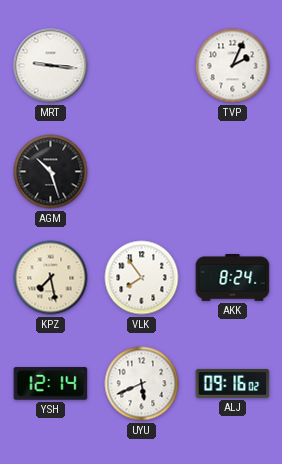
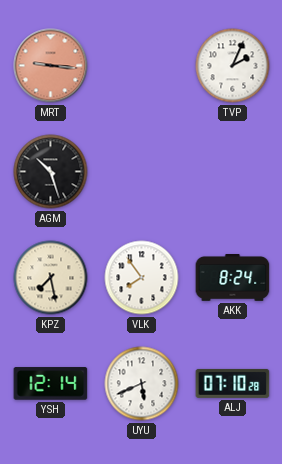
MRT dial: white -> salmon
ALJ: 09:16 -> 07:10
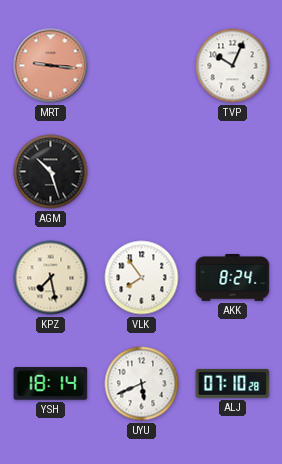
TVP: 2:04 -> 10:04
YSH: 12:14 -> 18:14
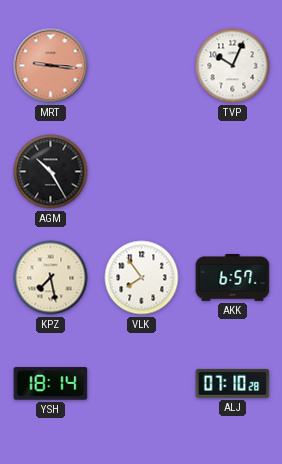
AGM: 10:27 -> 10:25
AKK: 8:24 -> 6:57
UYU: 5:41 -> none
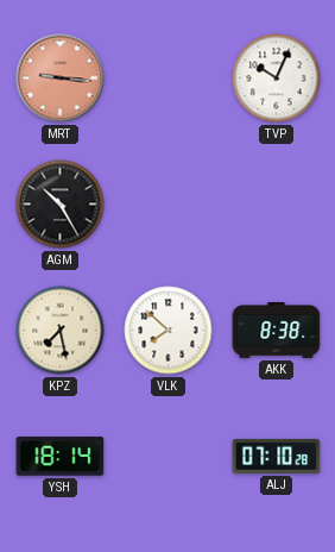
VLK: 7:54 -> 7:52
AKK: 6:57 -> 8:38
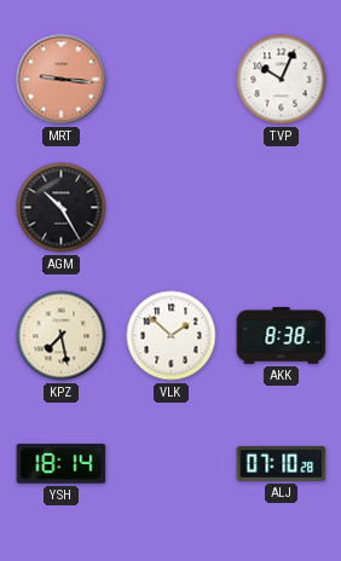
VLK: 7:52 -> 1:52
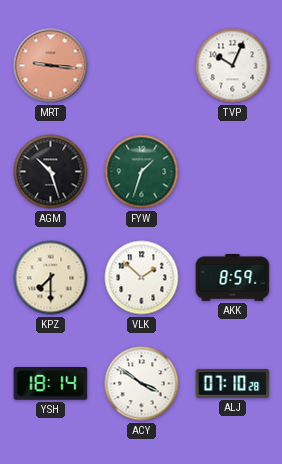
AGM: 10:25 -> 10:27
FYW: none -> 1:33
KPZ: 7:28 -> 7:30
AKK: 8:38 -> 8:59
ACY: none -> 3:51
